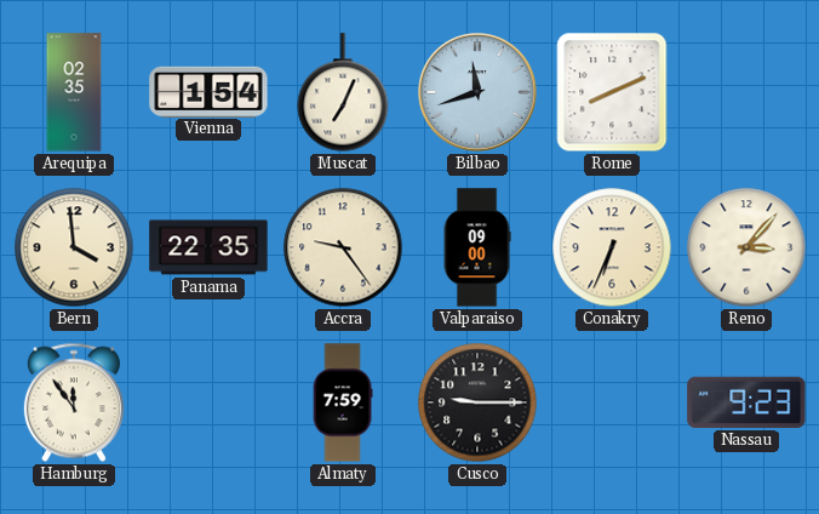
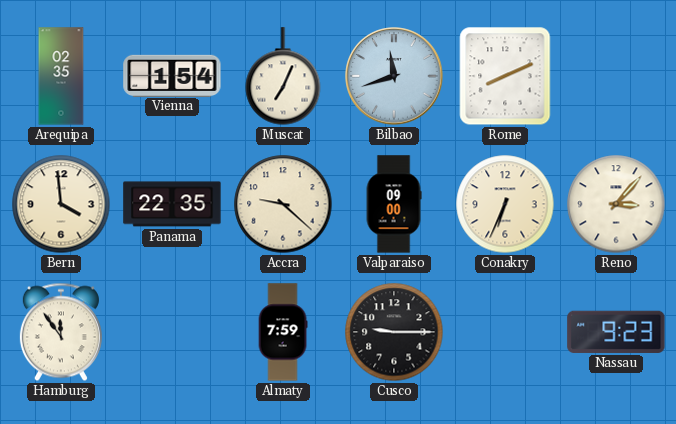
Accra: 9:24 -> 9:22
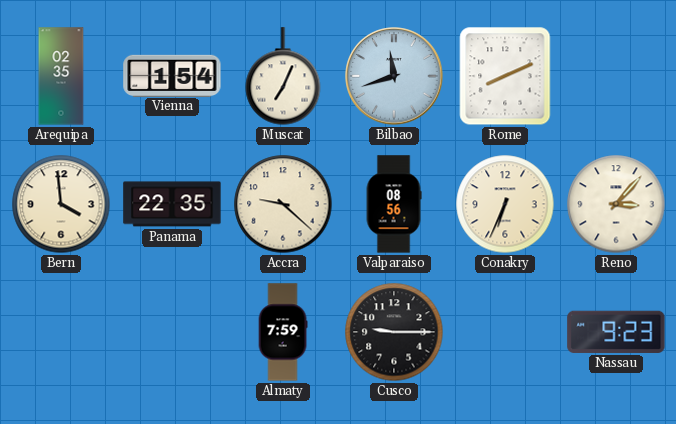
Valparaiso: 09:00 -> 08:56
Hamburg: 11:54 -> none
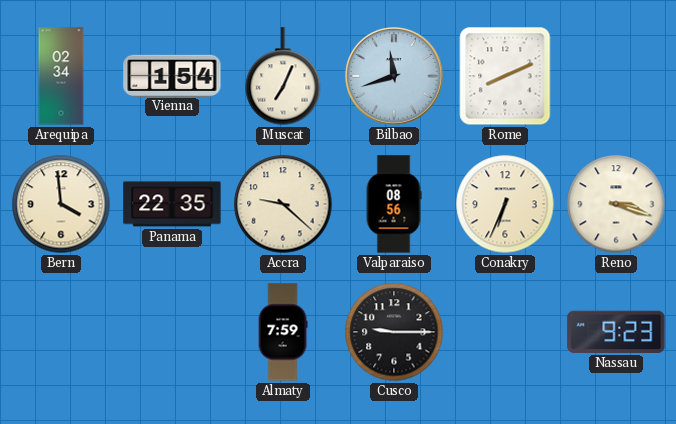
Arequipa: 02:35 -> 02:34
Reno: 3:07 -> 3:18
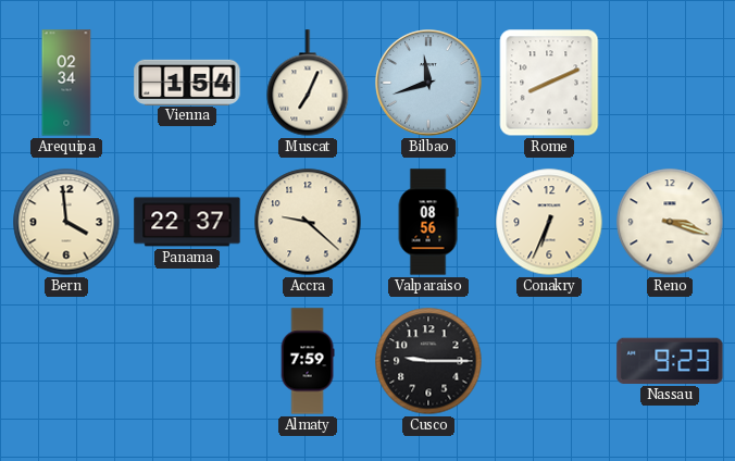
Panama: 22:35 -> 22:37
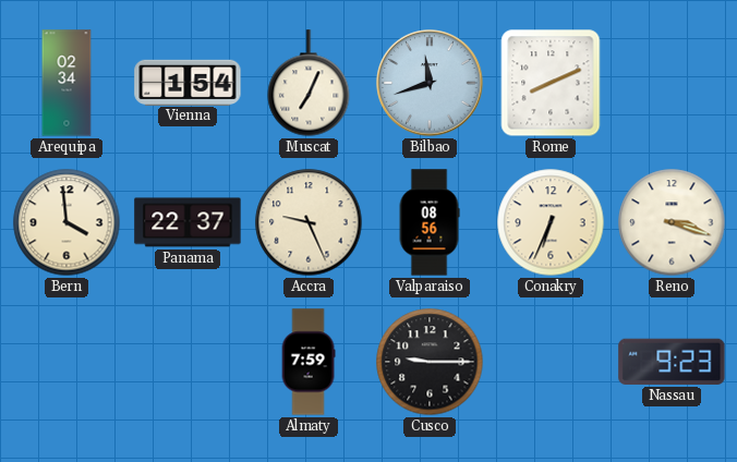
Accra: 9:22 -> 9:26
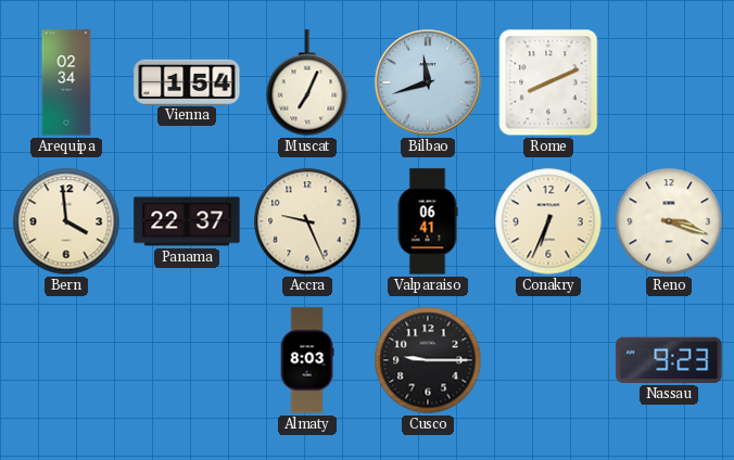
Valparaiso: 08:56 -> 06:41
Almaty: 7:59 -> 8:03
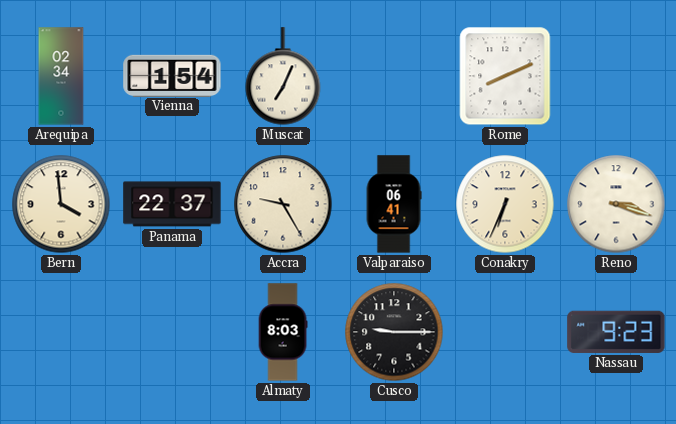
Bilbao: 11:42 -> none
Accra: 9:26 -> 9:25
